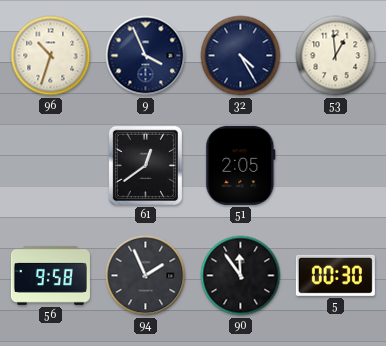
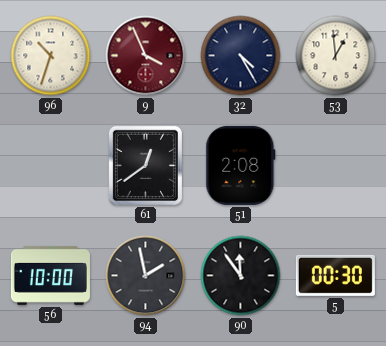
9 dial: navy -> burgundy
51: 2:05 -> 2:08
56: 9:58 -> 10:00
94: 1:56 -> 1:58
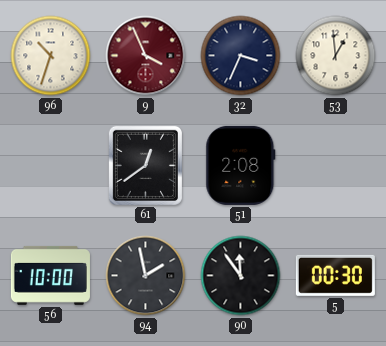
32: 4:25 -> 3:34
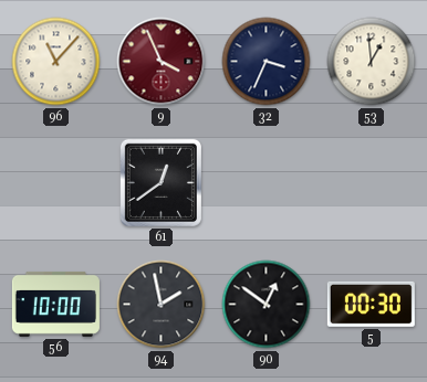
96: 10:33 -> 11:07
51: 2:08 -> none
90: 11:54 -> 12:51
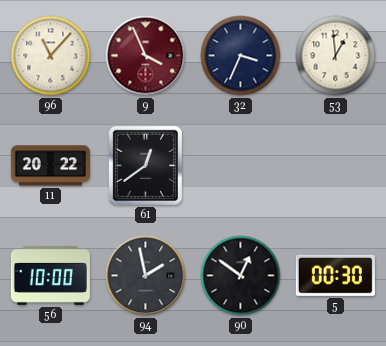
11: none -> 20:22
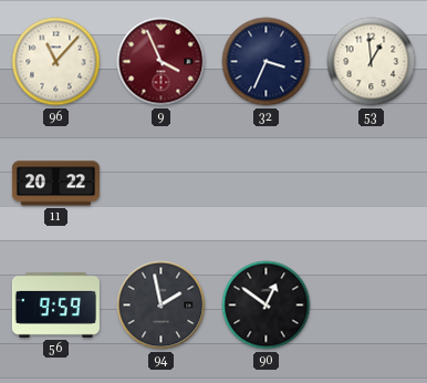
61: 12:39 -> none
56: 10:00 -> 9:59
5: 00:30 -> none
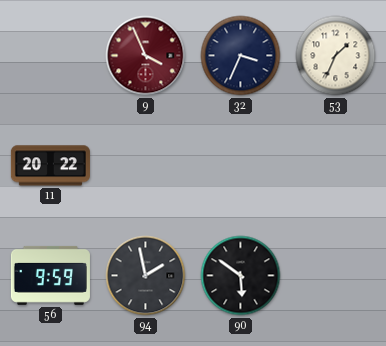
96: 11:07 -> none
53: 12:59 -> 1:34
90: 12:51 -> 5:51
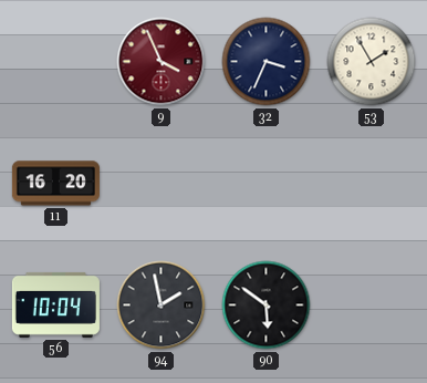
53: 1:34 -> 1:55
11: 20:22 -> 16:20
56: 9:59 -> 10:04
